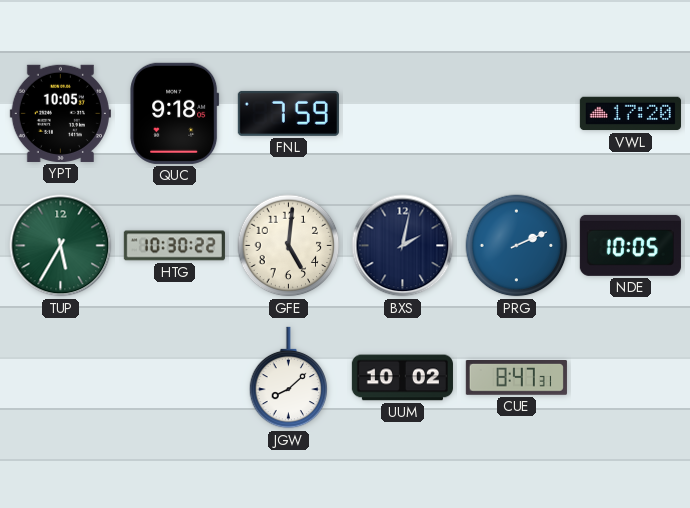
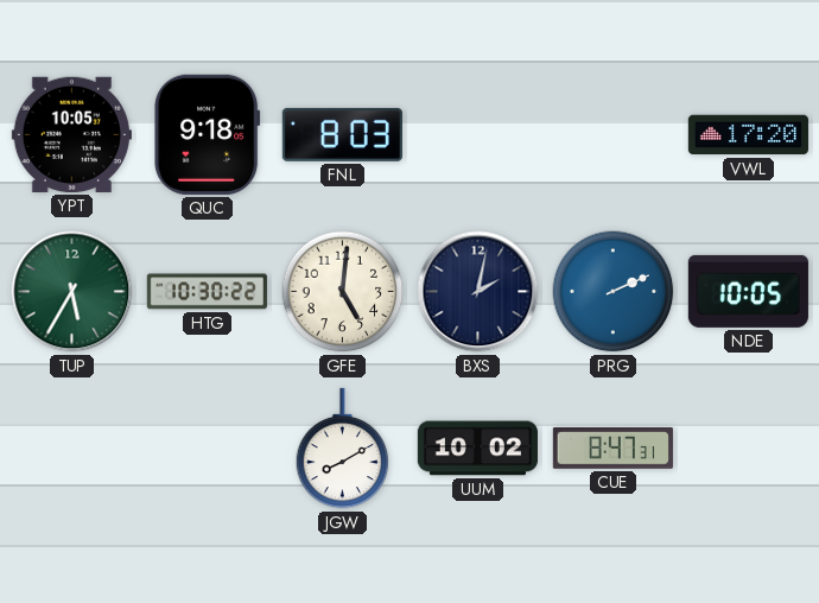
FNL: 7:59 -> 8:03
JGW: 8:08 -> 8:10
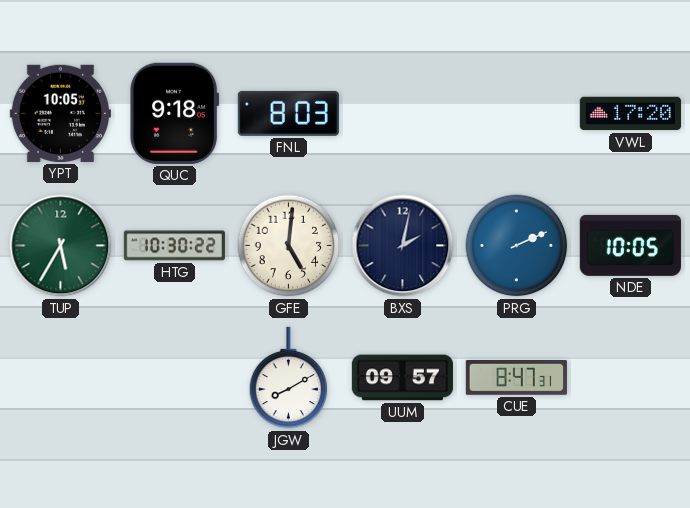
UUM: 10:02 -> 09:57
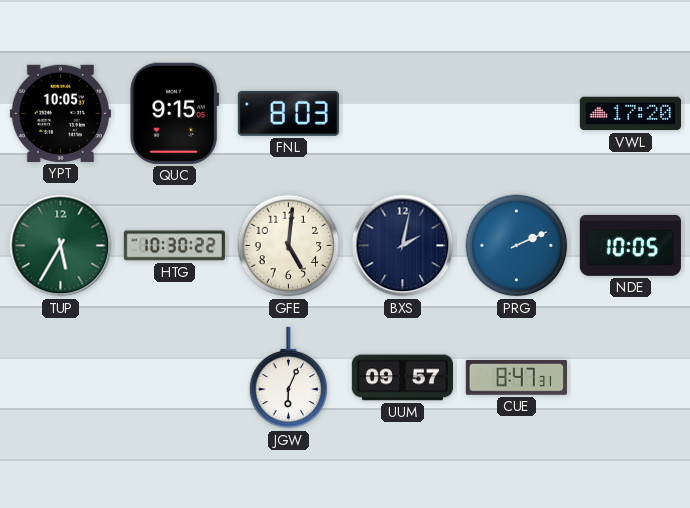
QUC: 9:18 -> 9:15
JGW: 8:10 -> 6:04
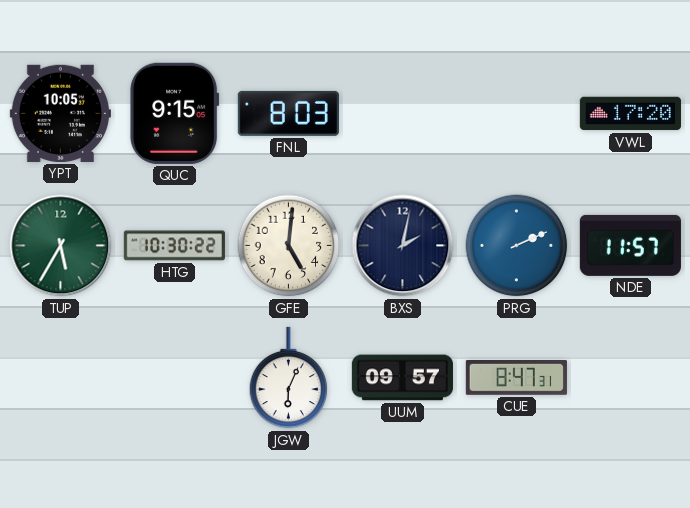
NDE: 10:05 -> 11:57
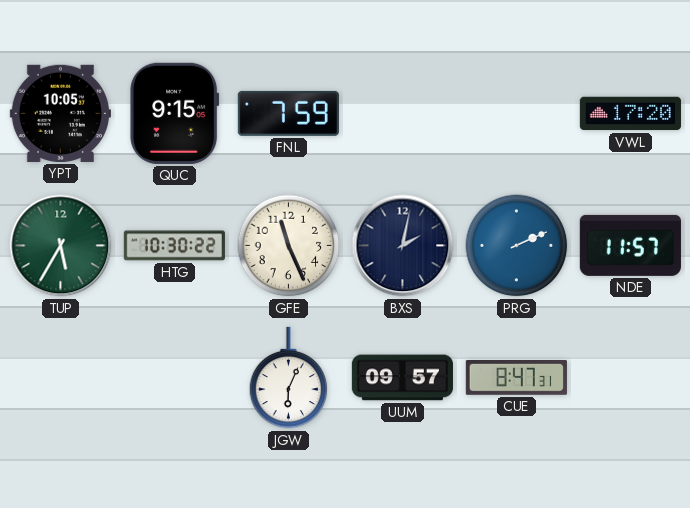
FNL: 8:03 -> 7:59
GFE: 5:01 -> 11:26
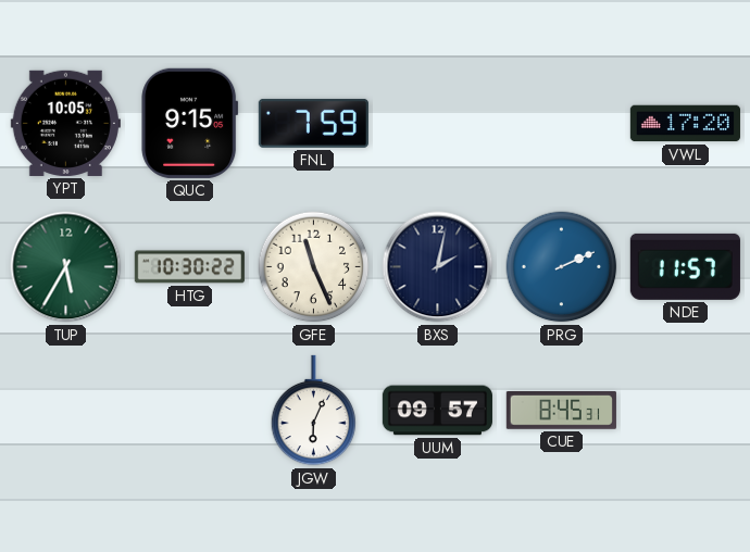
CUE: 8:47 -> 8:45
